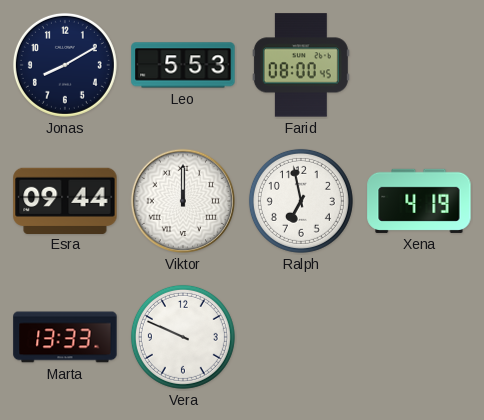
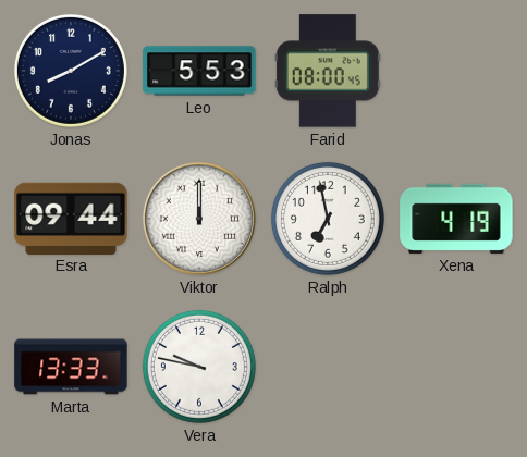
Vera: 9:49 -> 9:47
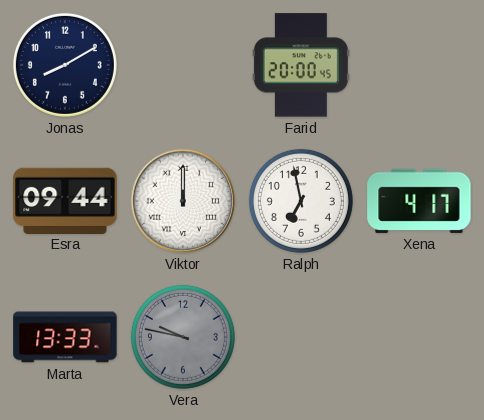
Leo: 5:53 -> none
Farid: 08:00 -> 20:00
Xena: 4:19 -> 4:17
Vera dial: white -> grey
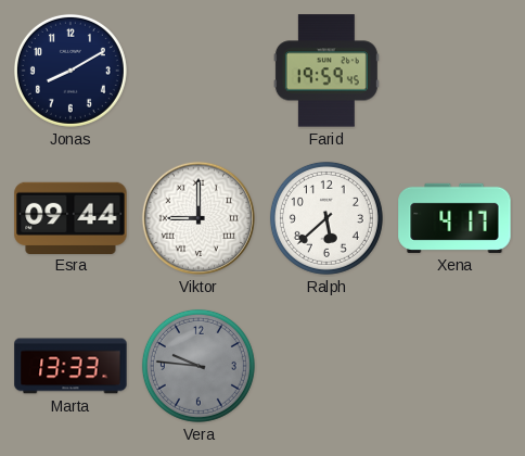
Farid: 20:00 -> 19:59
Viktor: 12:00 -> 9:00
Ralph: 6:58 -> 5:38
Vera: 9:47 -> 9:46
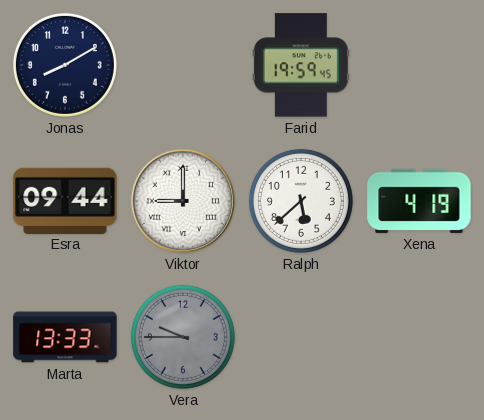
Xena: 4:17 -> 4:19
Vera: 9:46 -> 9:45
